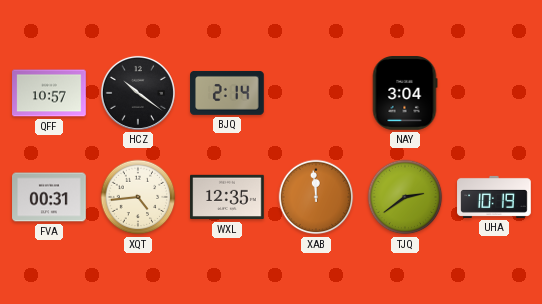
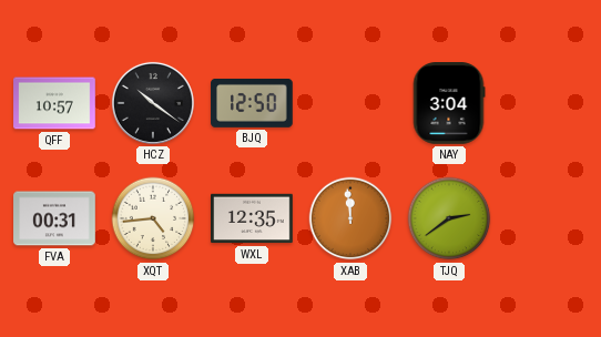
BJQ: 2:14 -> 12:50
UHA: 10:19 -> none
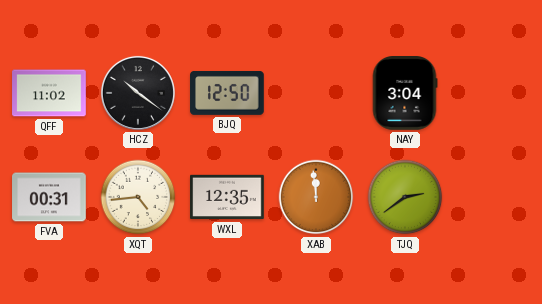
QFF: 10:57 -> 11:02
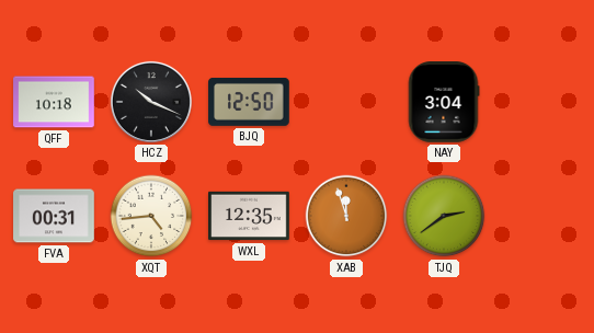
QFF: 11:02 -> 10:18
HCZ: 10:21 -> 10:19
XAB: 11:59 -> 11:57
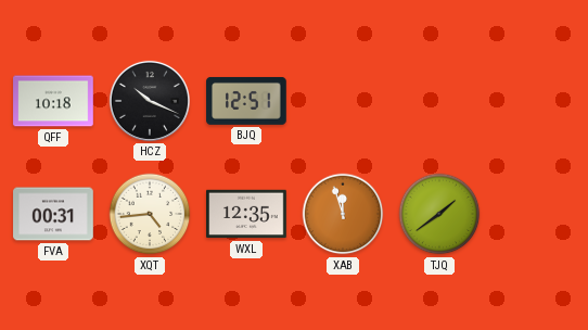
BJQ: 12:50 -> 12:51
NAY: 3:04 -> none
TJQ: 2:39 -> 1:39
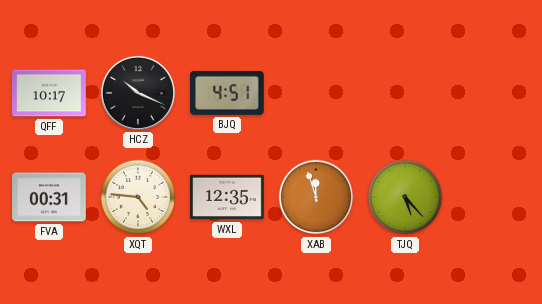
QFF: 10:18 -> 10:17
BJQ: 12:51 -> 4:51
XQT: 4:44 -> 4:46
TJQ: 1:39 -> 5:23
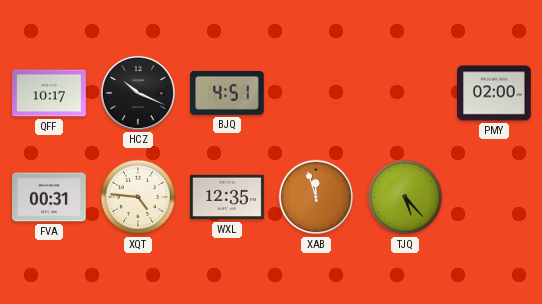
PMY: none -> 02:00
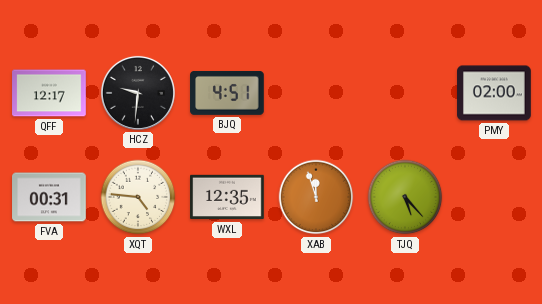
QFF: 10:17 -> 12:17
HCZ: 10:19 -> 9:31
